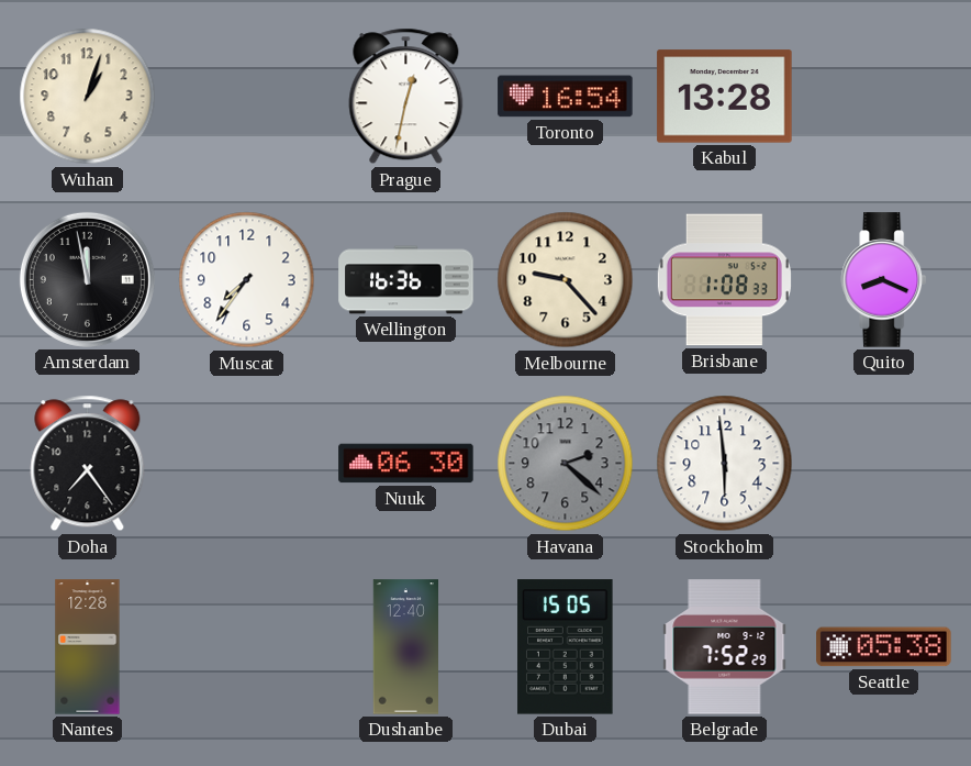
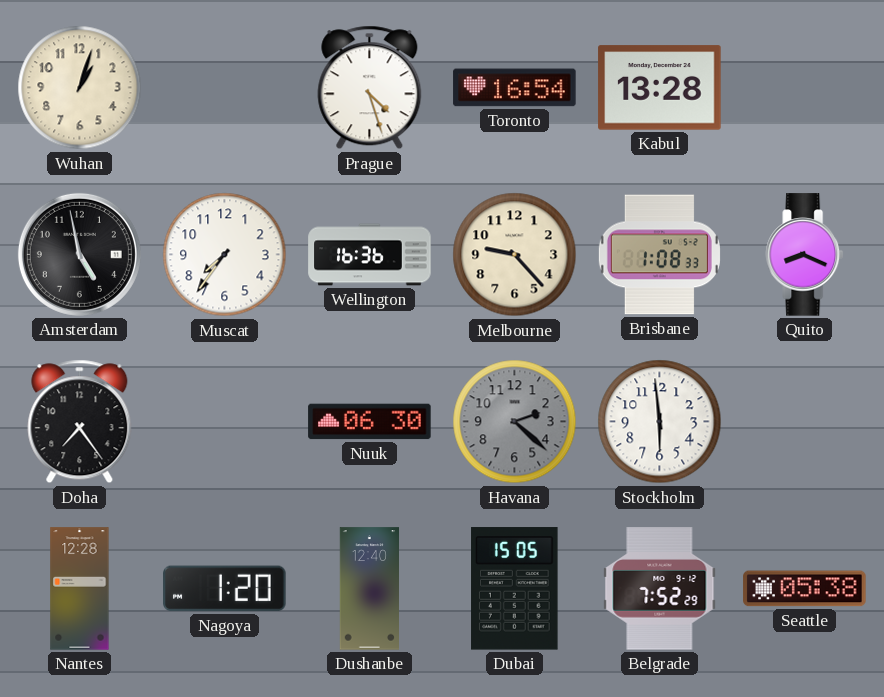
Prague: 12:32 -> 4:27
Amsterdam: 11:58 -> 4:58
Nagoya: none -> 1:20
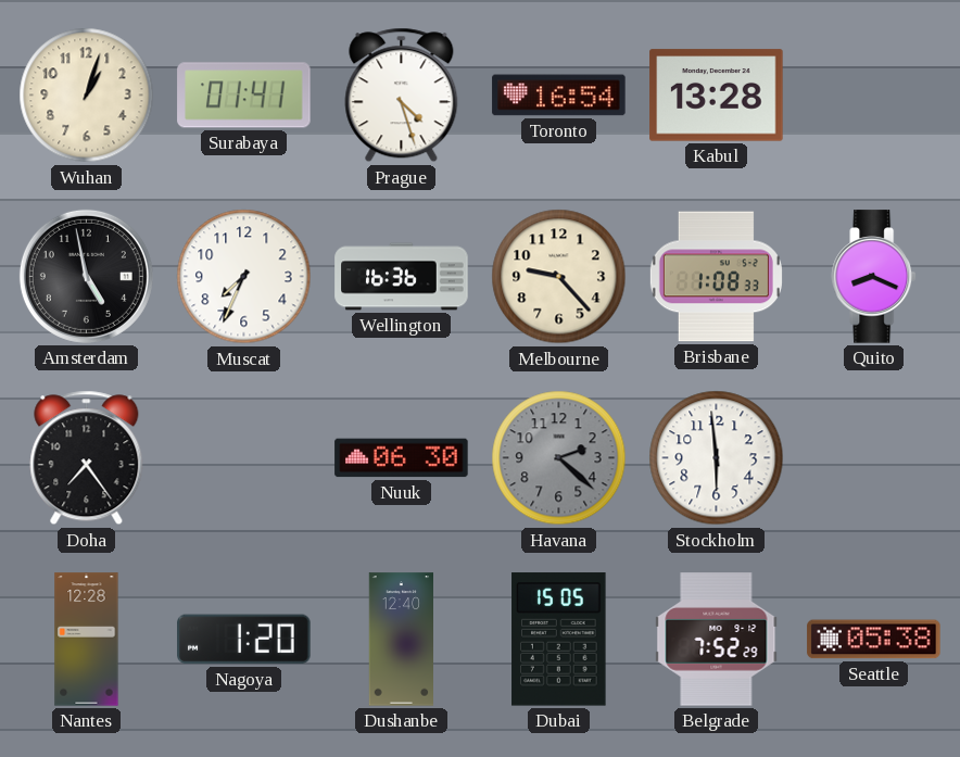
Surabaya: none -> 01:41
Muscat: 7:36 -> 7:34
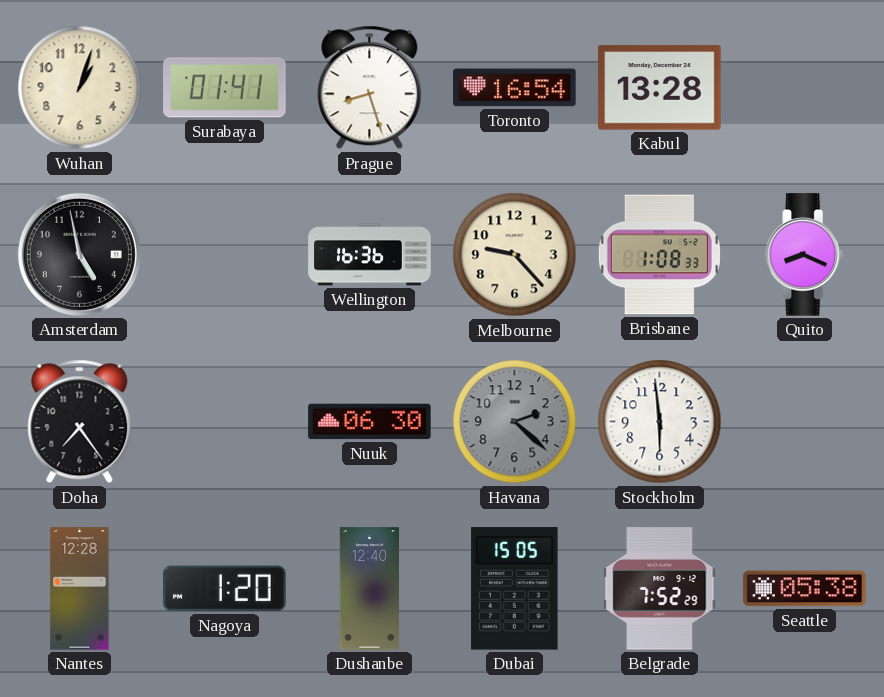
Prague: 4:27 -> 8:27
Muscat: 7:34 -> none
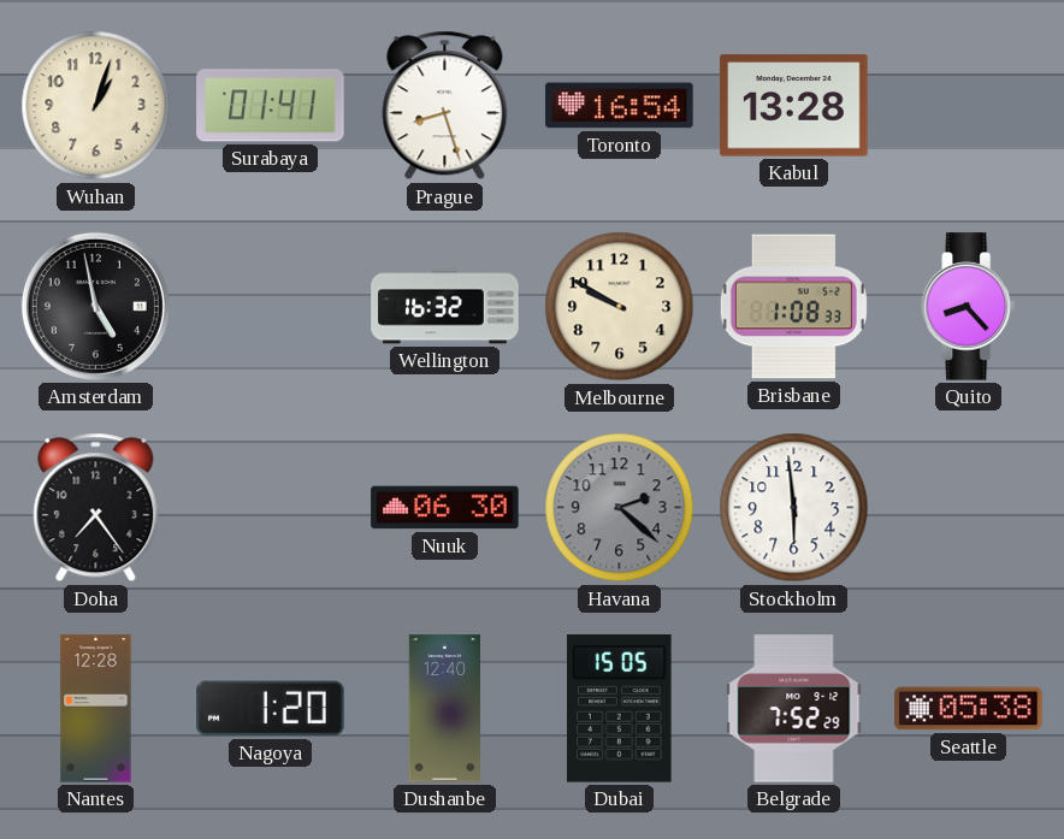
Wellington: 16:36 -> 16:32
Melbourne: 9:23 -> 9:50
Quito: 8:19 -> 8:23
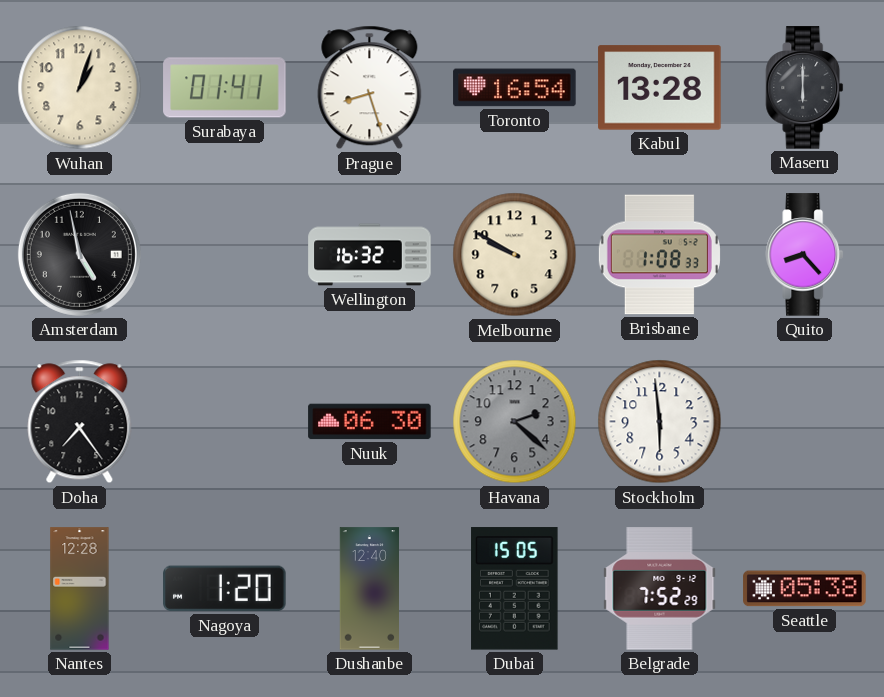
Maseru: none -> 6:00
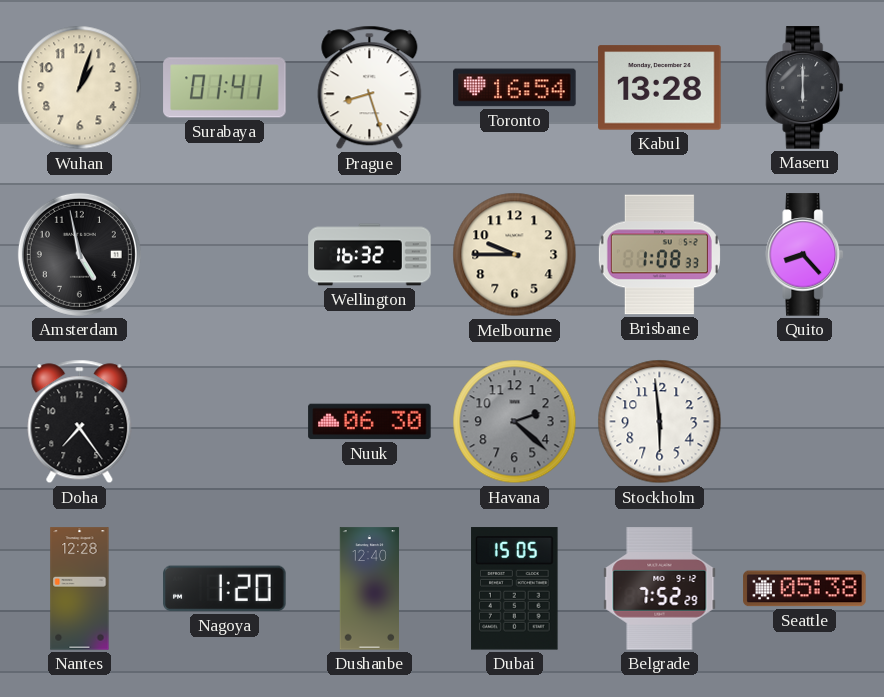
Melbourne: 9:50 -> 9:45
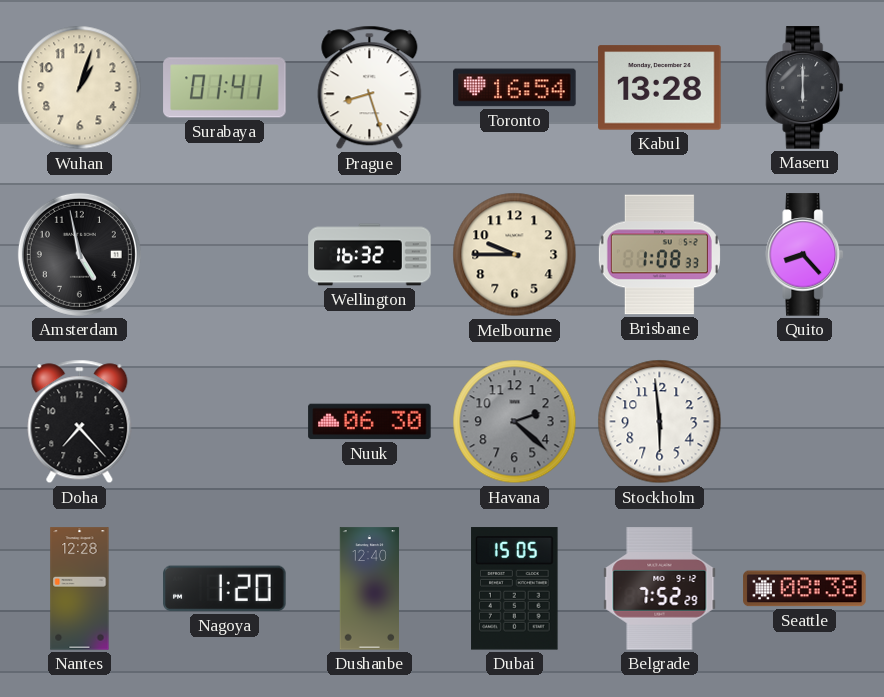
Doha: 7:24 -> 7:23
Seattle: 05:38 -> 08:38
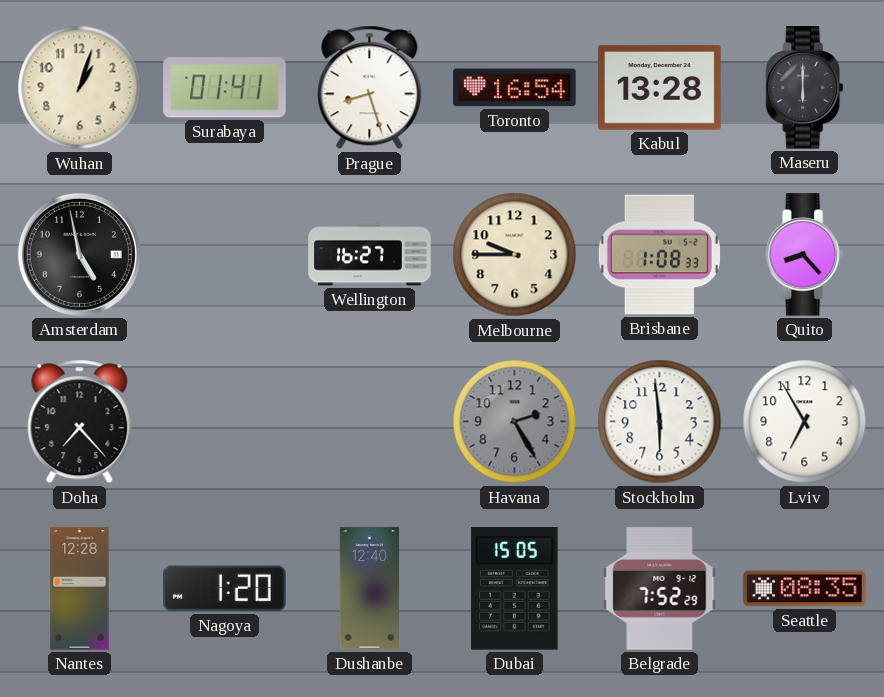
Wellington: 16:32 -> 16:27
Nuuk: 06:30 -> none
Havana: 2:22 -> 2:25
Lviv: none -> 6:55
Seattle: 08:38 -> 08:35
